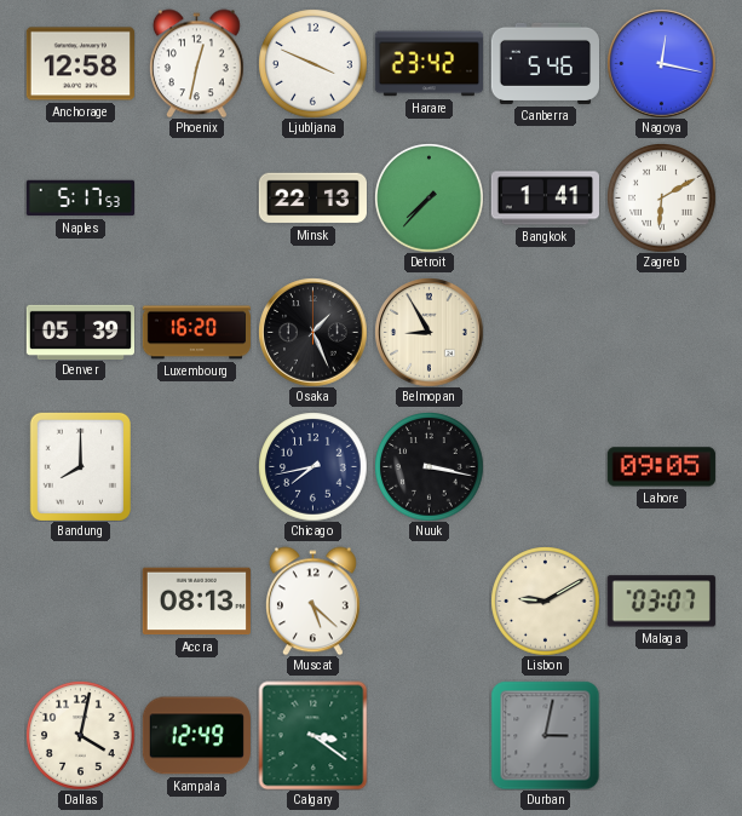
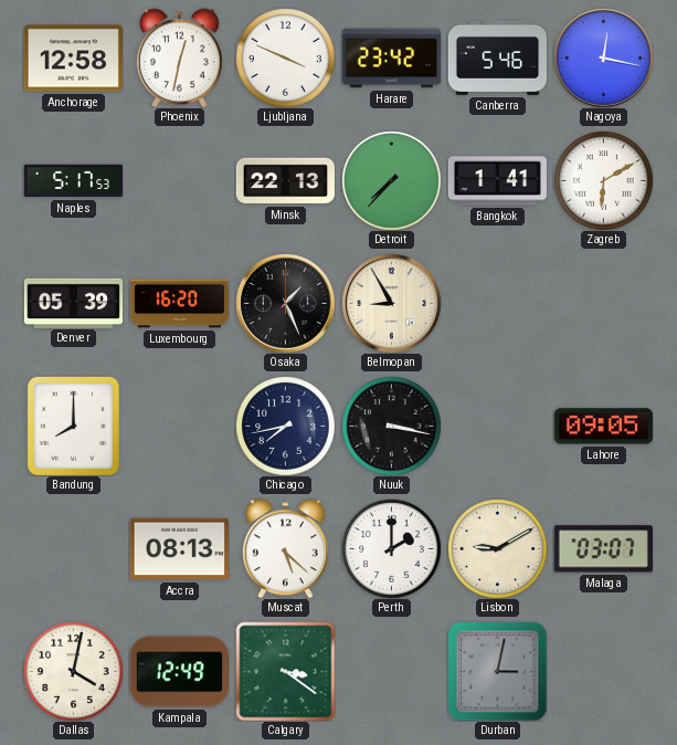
Perth: none -> 2:00
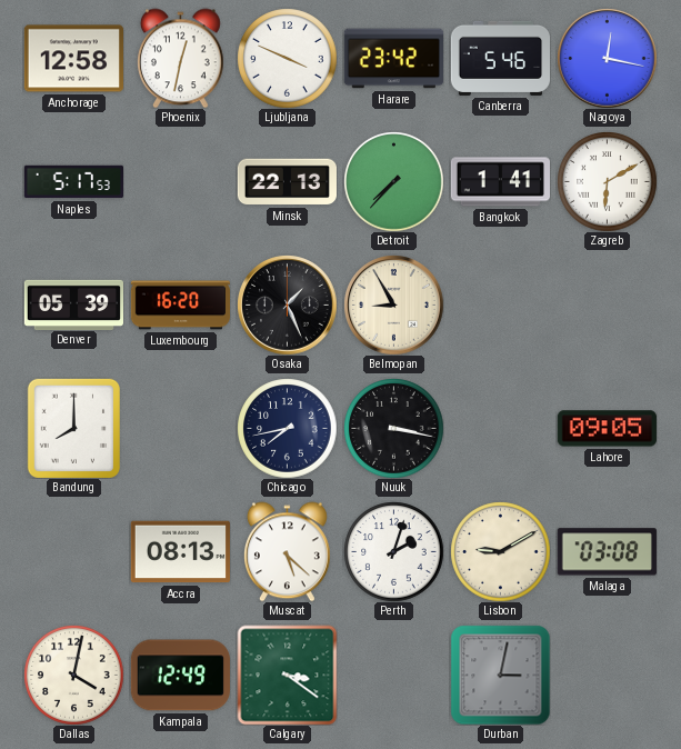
Perth: 2:00 -> 2:03
Malaga: 03:07 -> 03:08
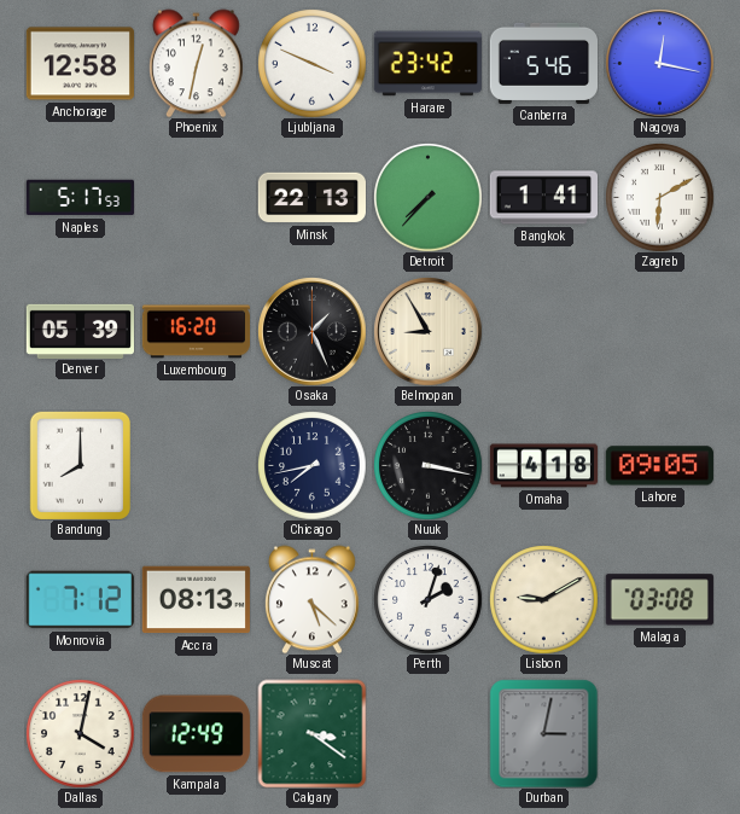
Omaha: none -> 4:18
Monrovia: none -> 7:12
